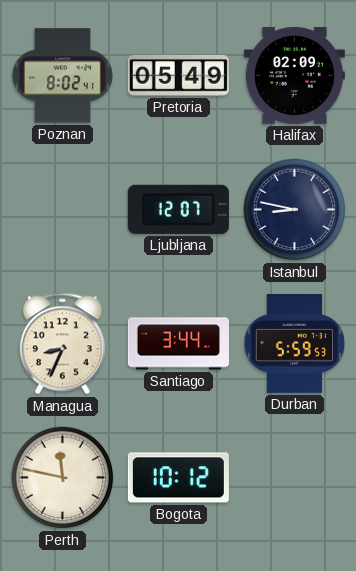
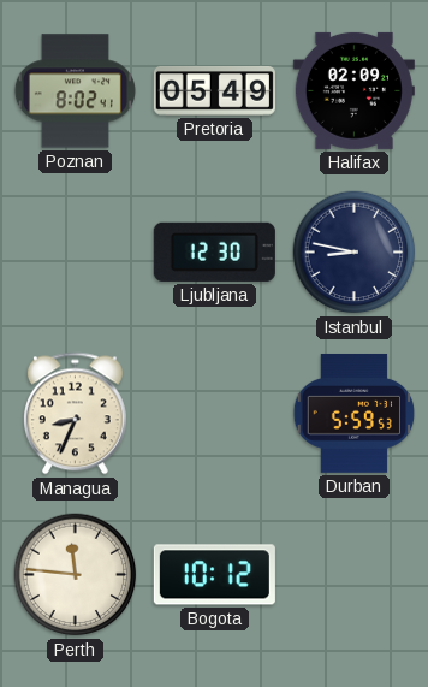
Ljubljana: 12:07 -> 12:30
Santiago: 3:44 -> none
Perth: 11:47 -> 11:46
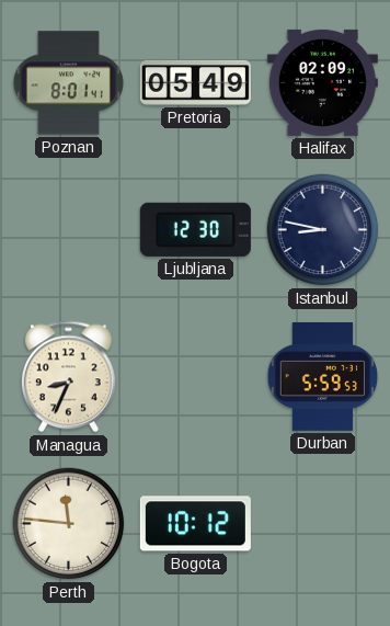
Poznan: 8:02 -> 8:01
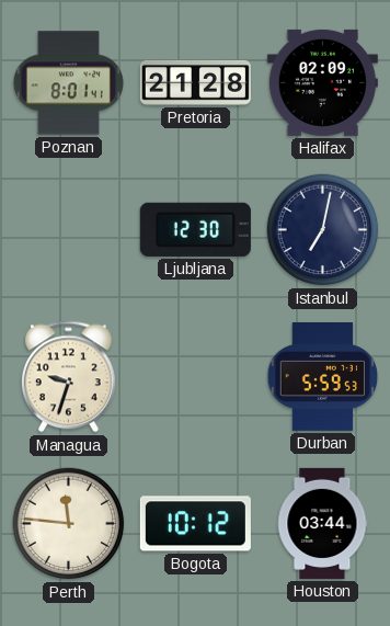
Pretoria: 05:49 -> 21:28
Istanbul: 8:47 -> 7:02
Managua: 8:34 -> 9:33
Houston: none -> 03:44
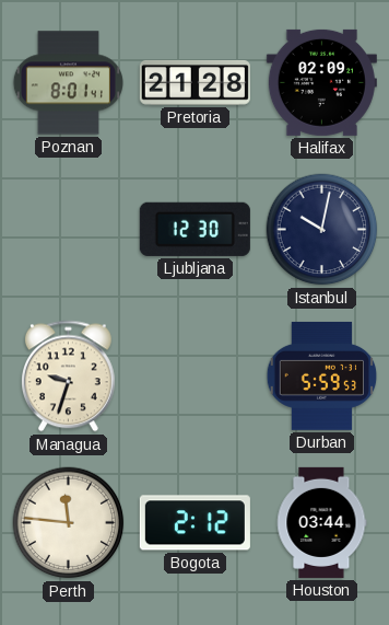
Istanbul: 7:02 -> 10:02
Bogota: 10:12 -> 2:12
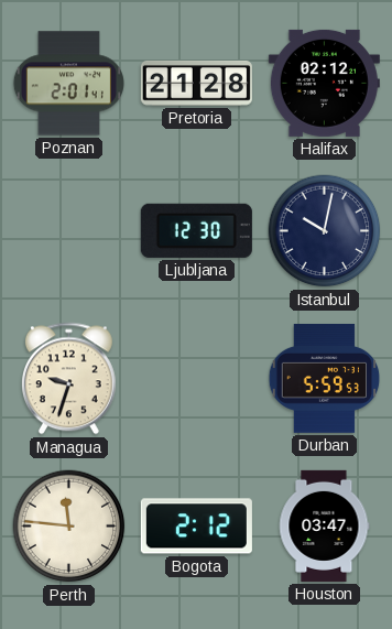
Poznan: 8:01 -> 2:01
Halifax: 02:09 -> 02:12
Houston: 03:44 -> 03:47
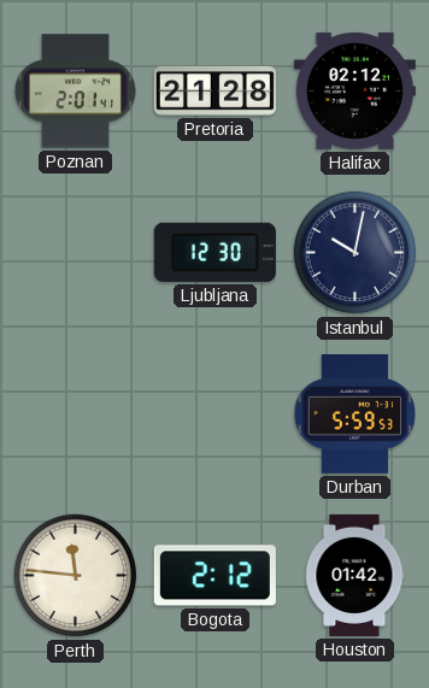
Managua: 9:33 -> none
Houston: 03:47 -> 01:42
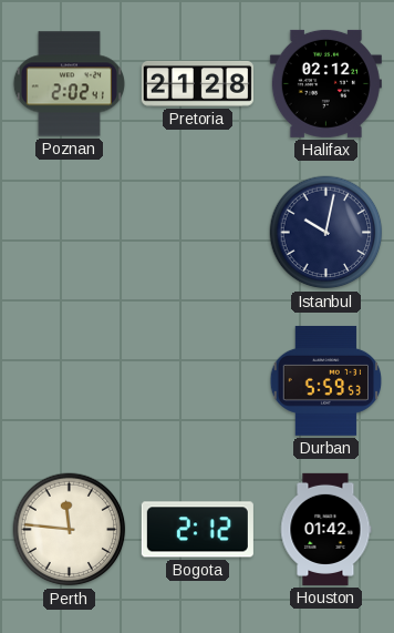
Poznan: 2:01 -> 2:02
Ljubljana: 12:30 -> none
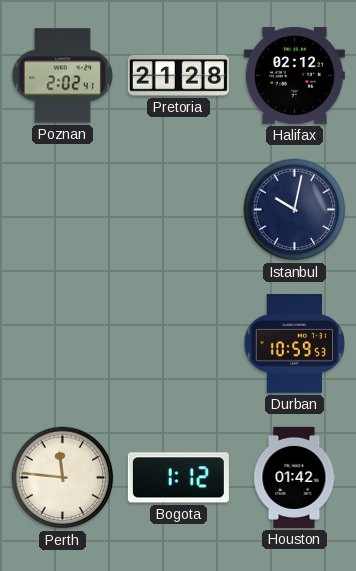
Durban: 5:59 -> 10:59
Bogota: 2:12 -> 1:12
